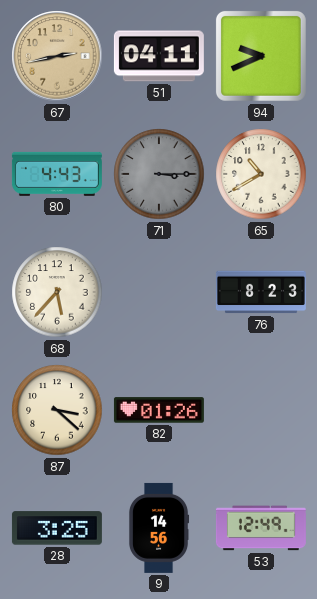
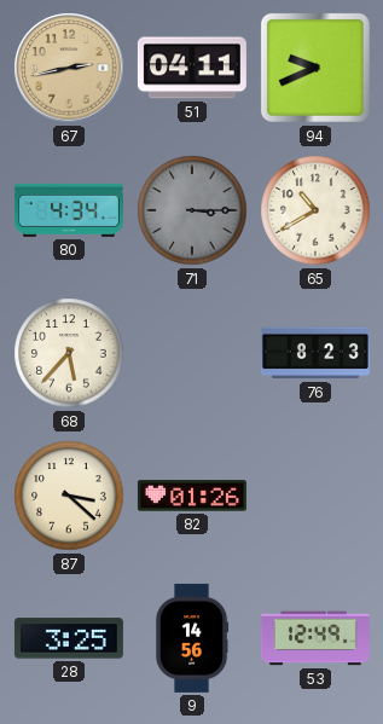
80: 4:43 -> 4:34
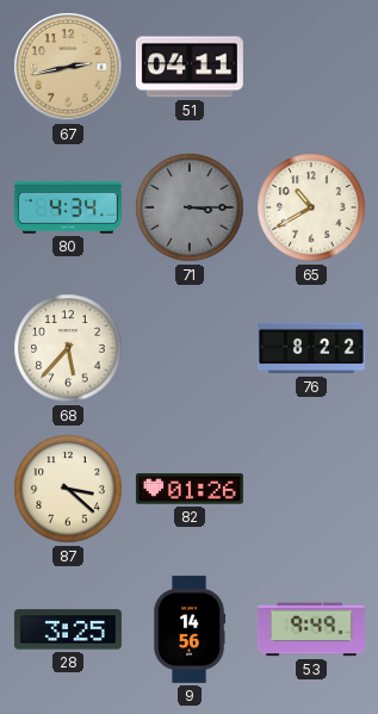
94: 9:41 -> none
76: 8:23 -> 8:22
53: 12:49 -> 9:49
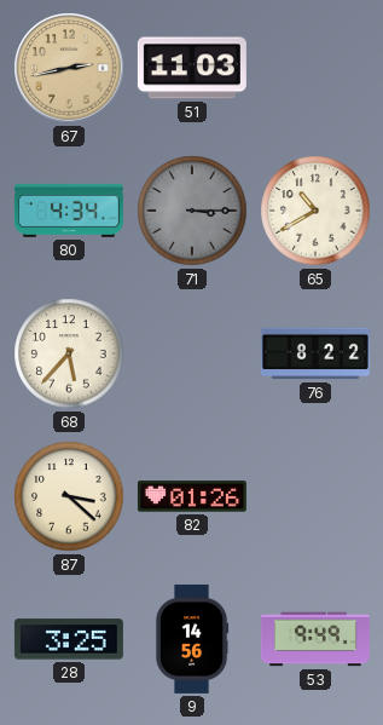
51: 04:11 -> 11:03
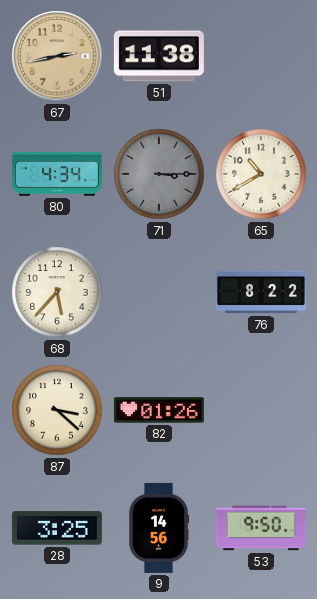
51: 11:03 -> 11:38
53: 9:49 -> 9:50
